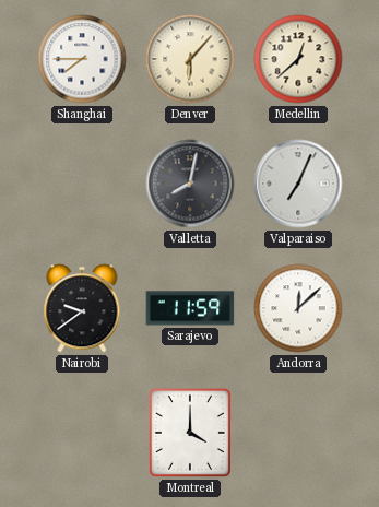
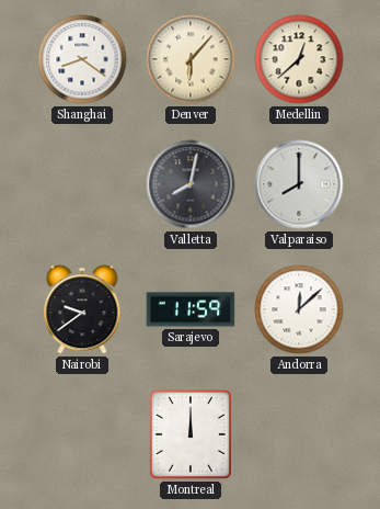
Shanghai: 7:45 -> 8:21
Valparaiso: 7:04 -> 8:00
Montreal: 4:00 -> 12:00
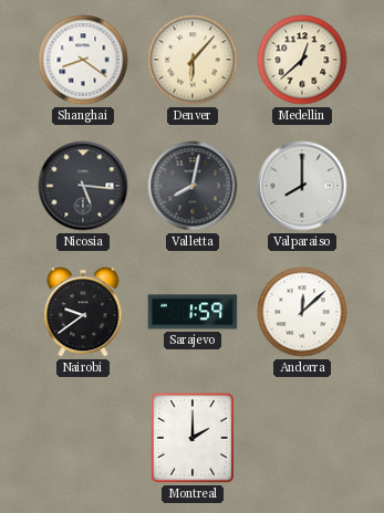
Nicosia: none -> 5:16
Sarajevo: 11:59 -> 1:59
Montreal: 12:00 -> 2:00
